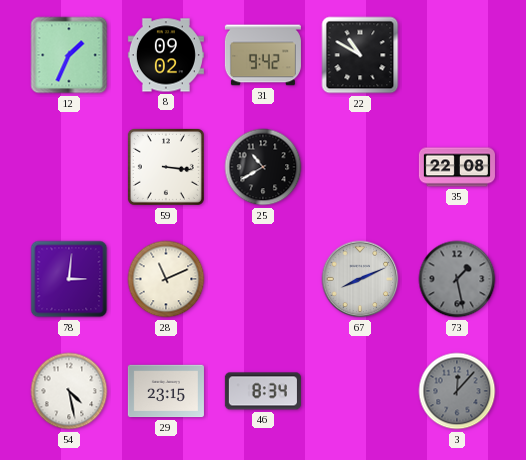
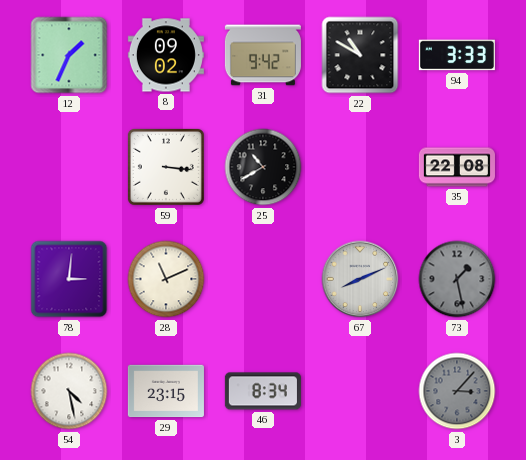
94: none -> 3:33
3: 12:07 -> 3:07
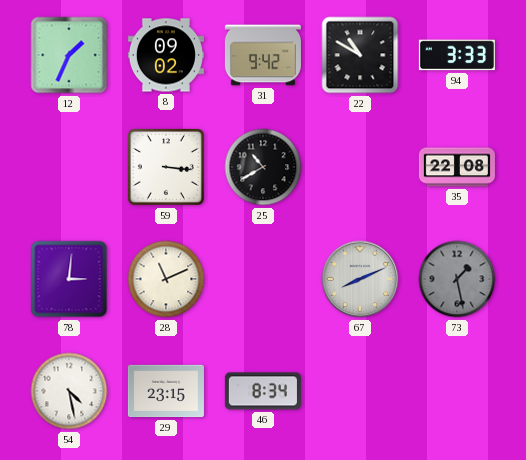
3: 3:07 -> none
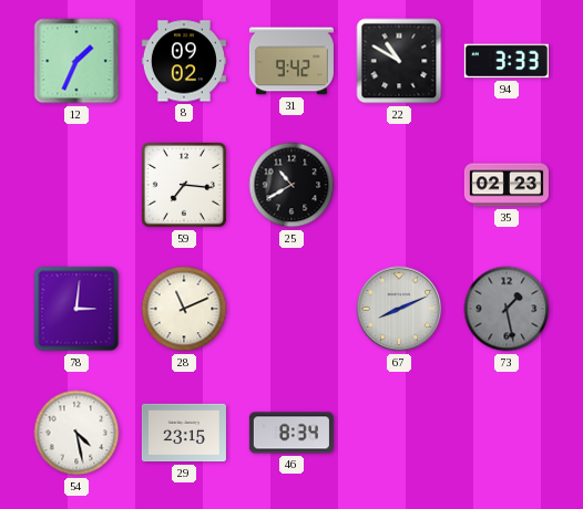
59: 3:16 -> 7:16
35: 22:08 -> 02:23
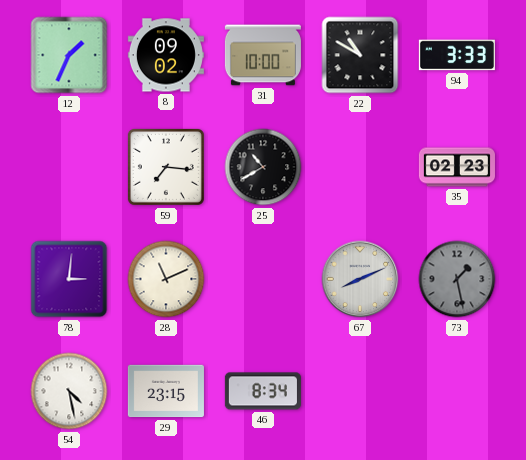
31: 9:42 -> 10:00
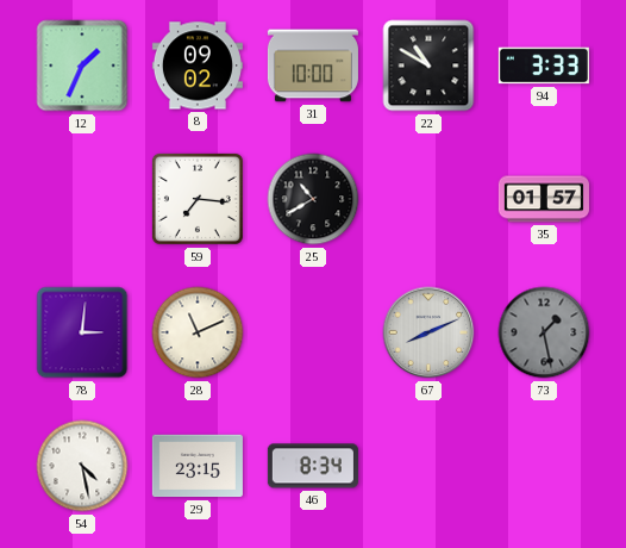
35: 02:23 -> 01:57
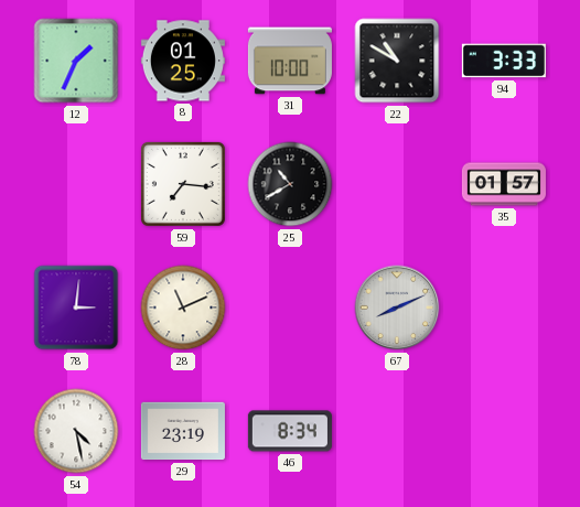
8: 09:02 -> 01:25
73: 1:28 -> none
29: 23:15 -> 23:19
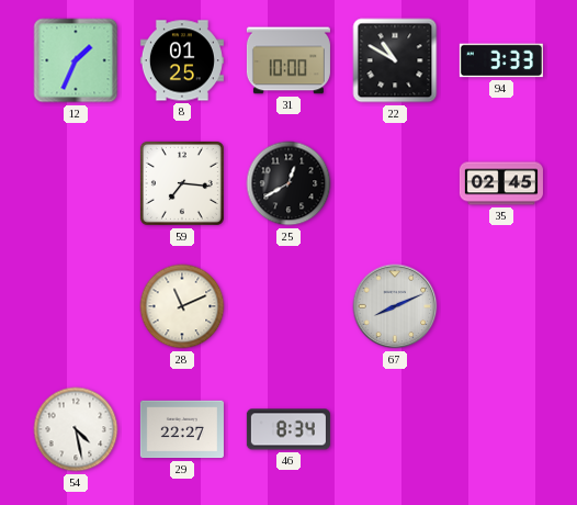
25: 10:40 -> 12:40
35: 01:57 -> 02:45
78: 3:01 -> none
29: 23:19 -> 22:27
